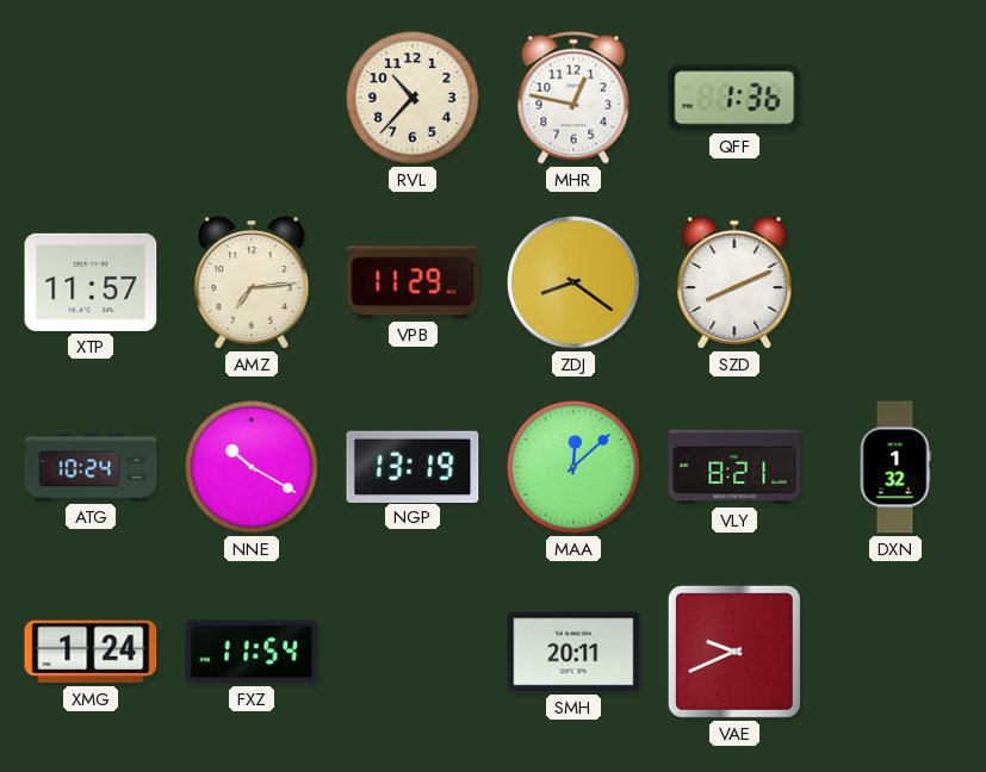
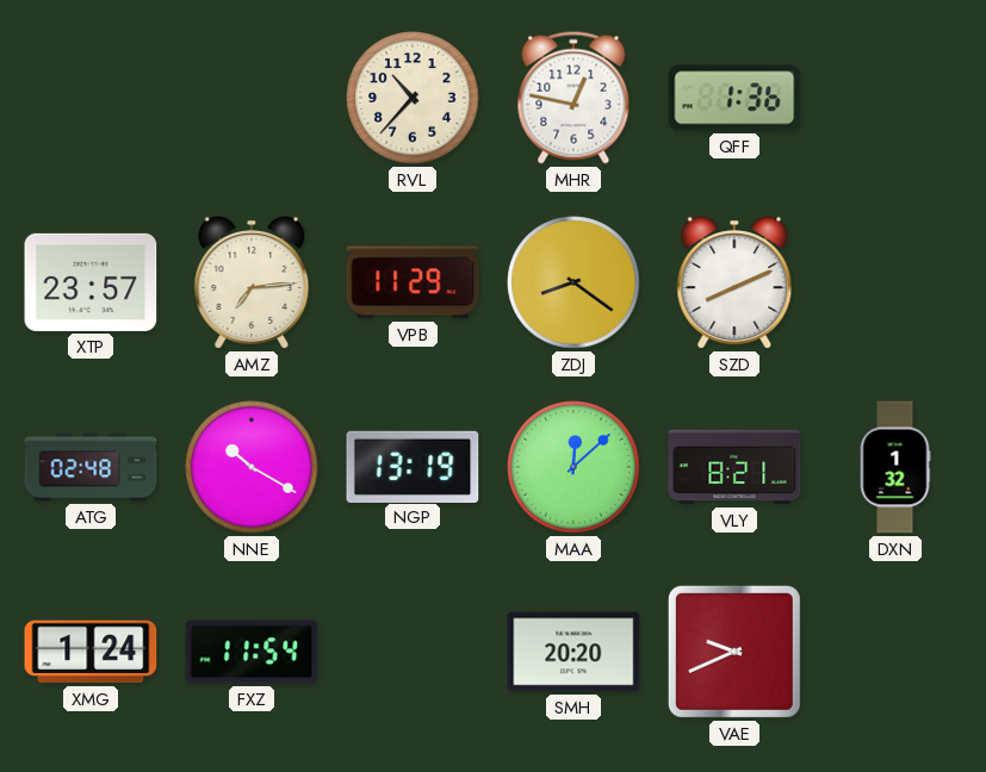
XTP: 11:57 -> 23:57
ATG: 10:24 -> 02:48
SMH: 20:11 -> 20:20
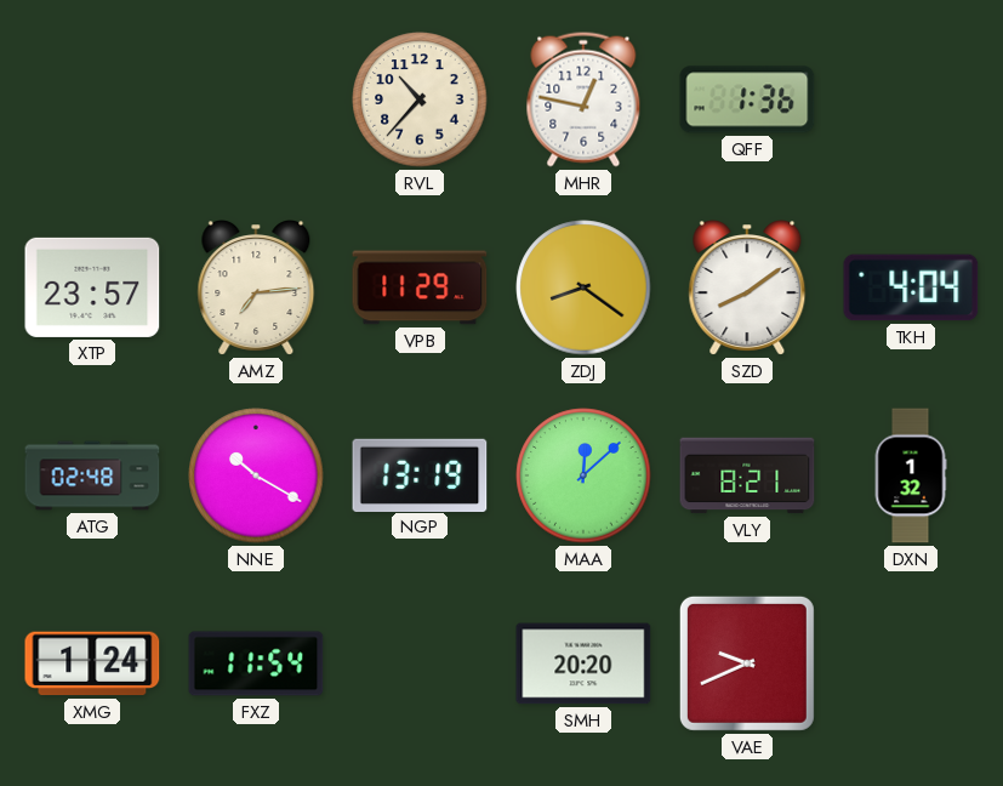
SZD: 8:11 -> 8:09
TKH: none -> 4:04
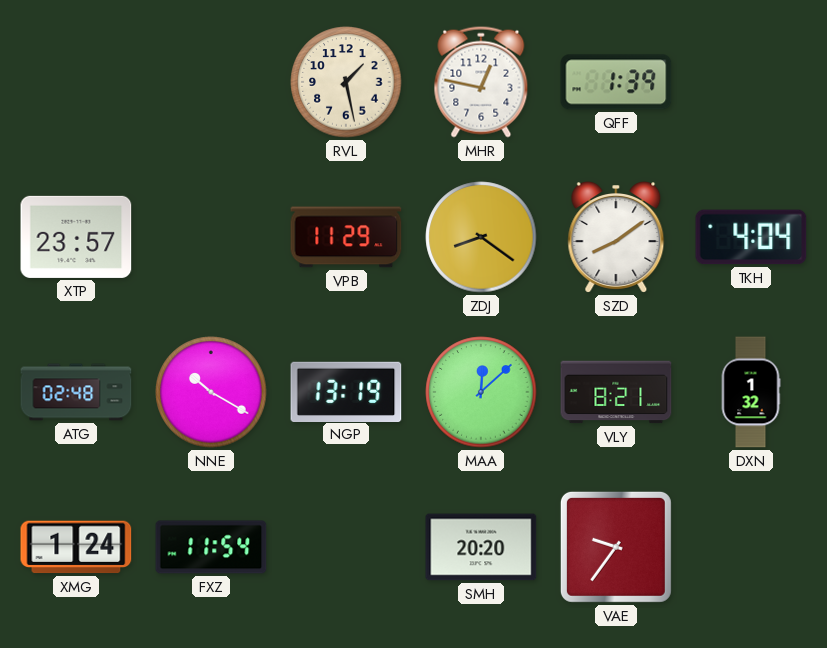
RVL: 10:37 -> 1:28
QFF: 1:36 -> 1:39
AMZ: 7:14 -> none
VAE: 9:41 -> 9:36
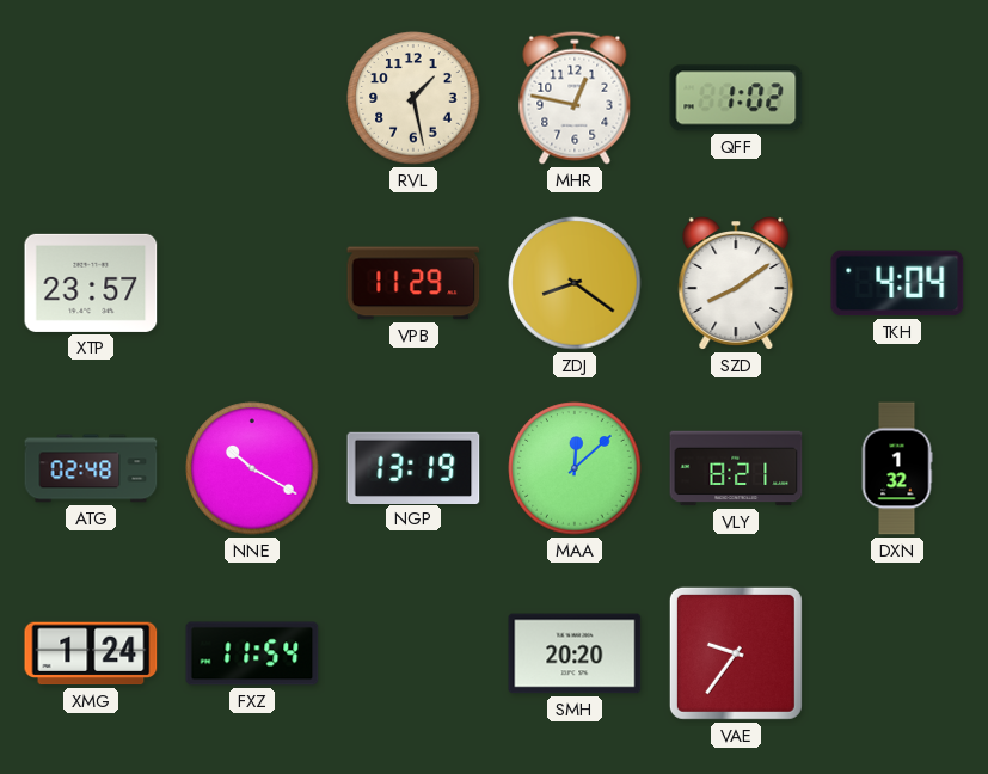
QFF: 1:39 -> 1:02
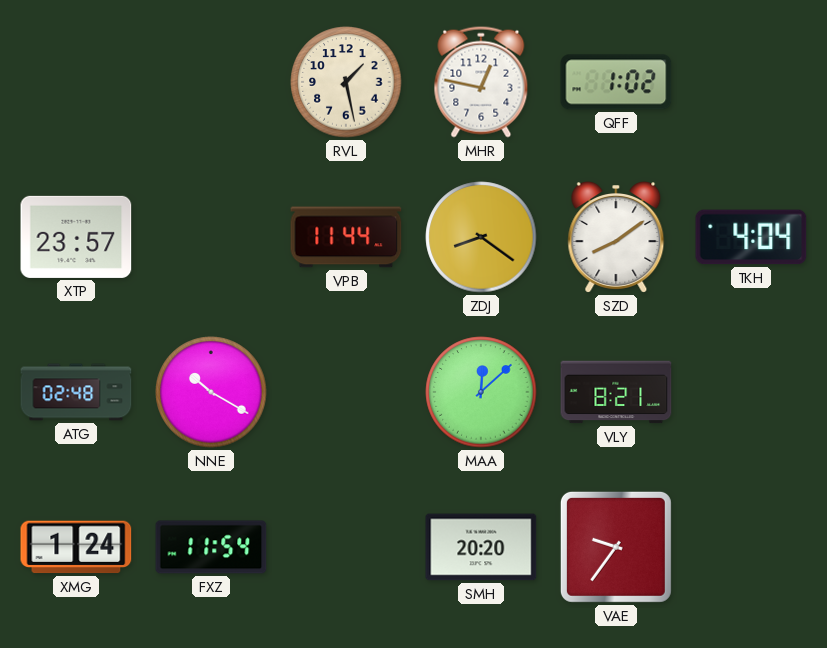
VPB: 11:29 -> 11:44
NGP: 13:19 -> none
DXN: 1:32 -> none
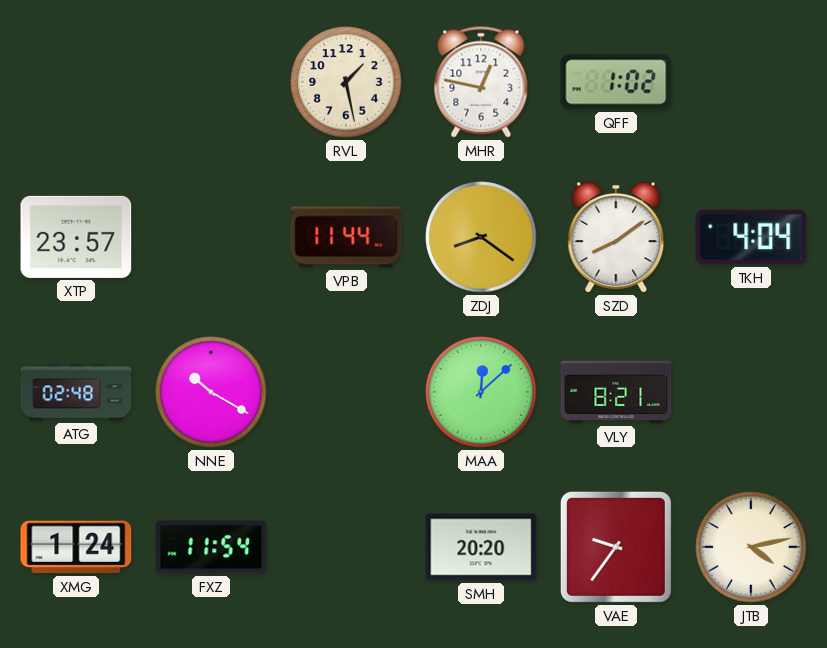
JTB: none -> 4:13
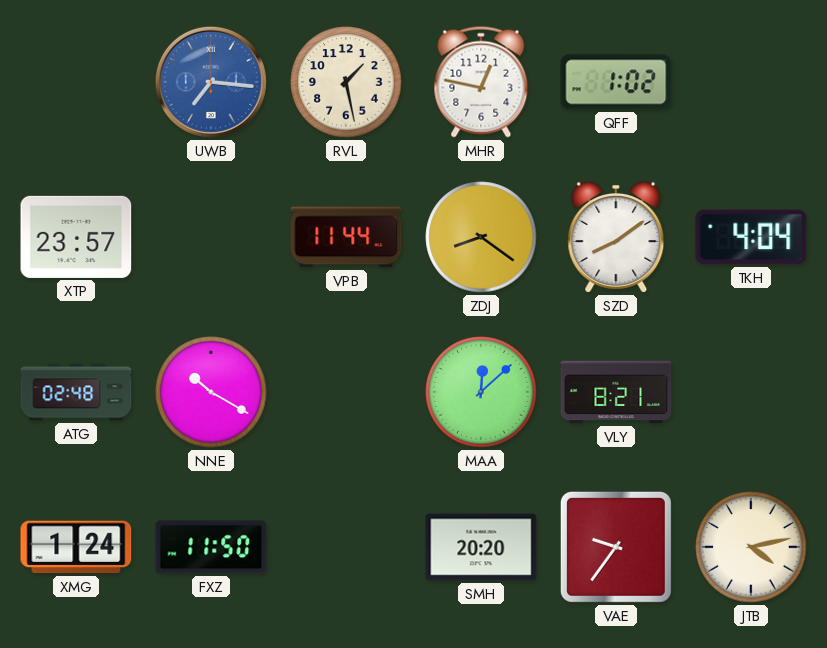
UWB: none -> 7:16
FXZ: 11:54 -> 11:50
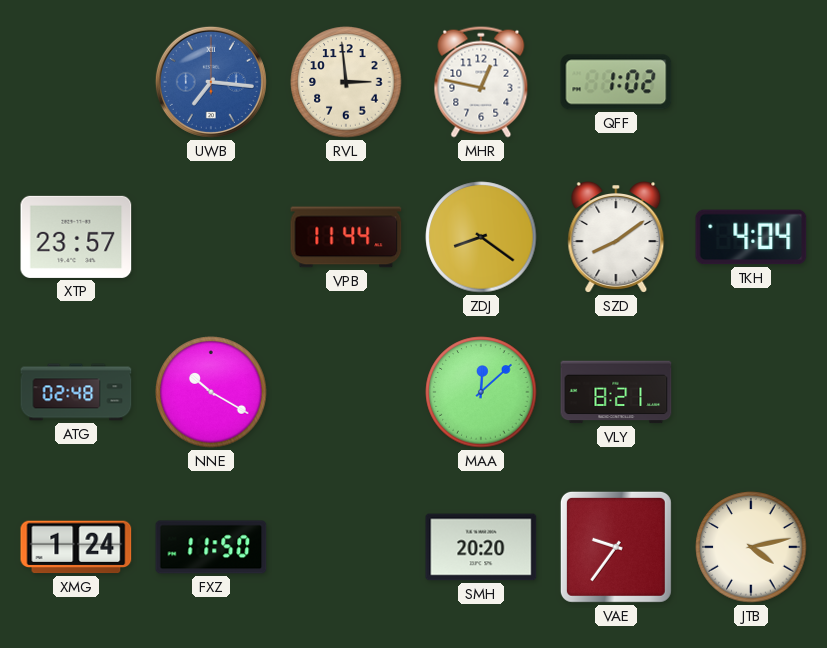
RVL: 1:28 -> 2:59
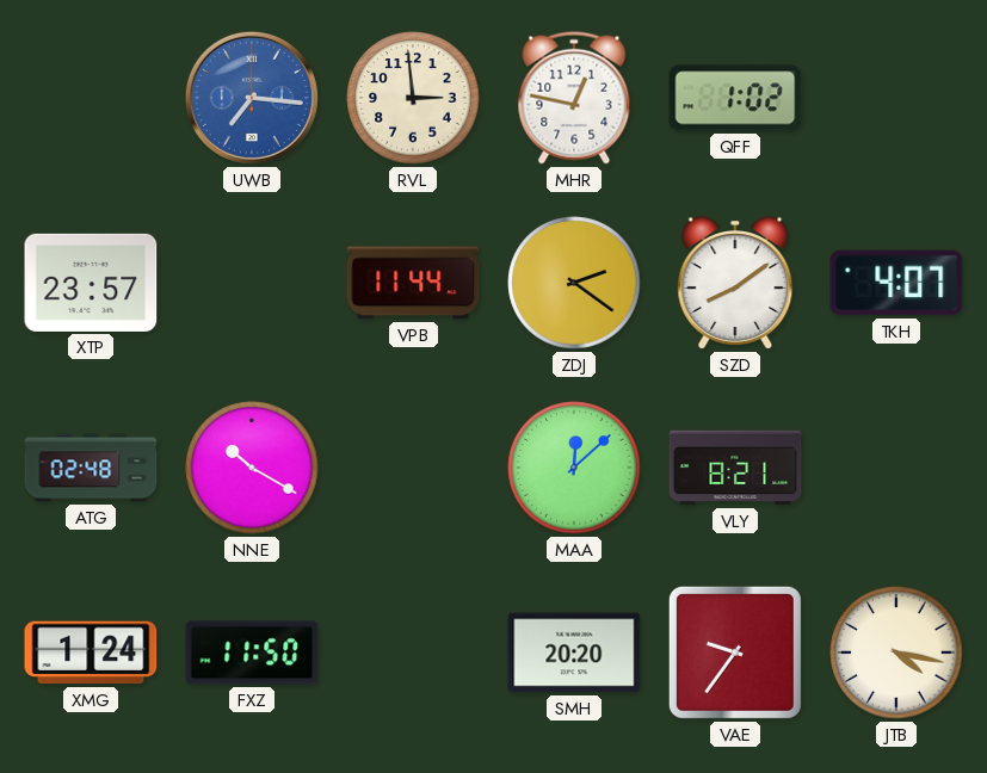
ZDJ: 8:21 -> 2:21
TKH: 4:04 -> 4:07
JTB: 4:13 -> 4:17
